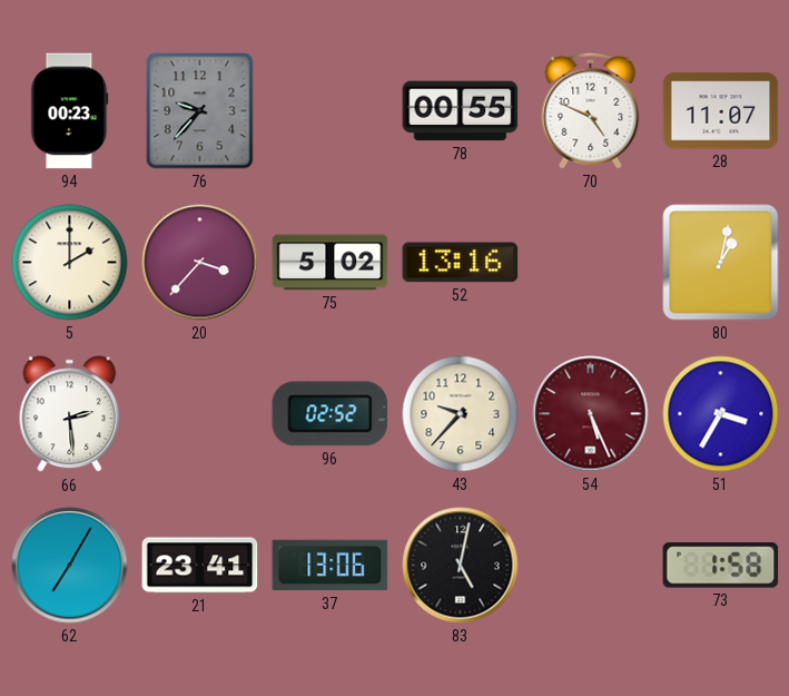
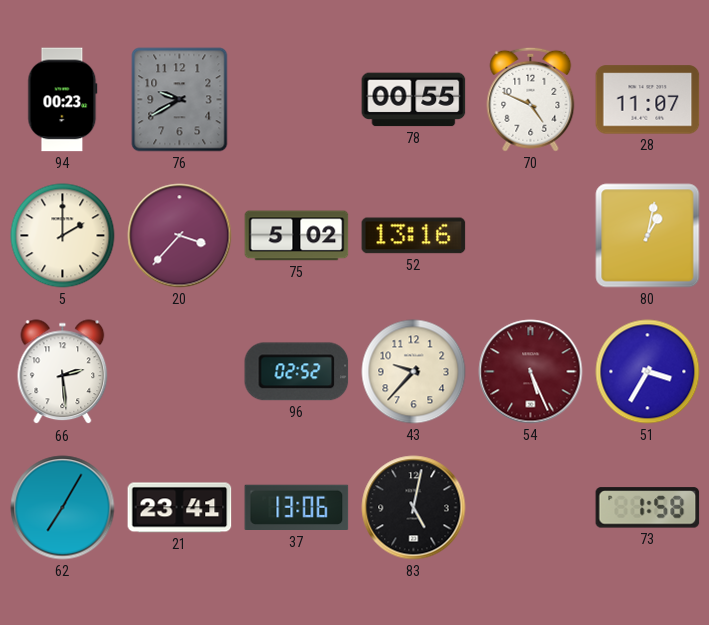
76: 9:37 -> 9:40
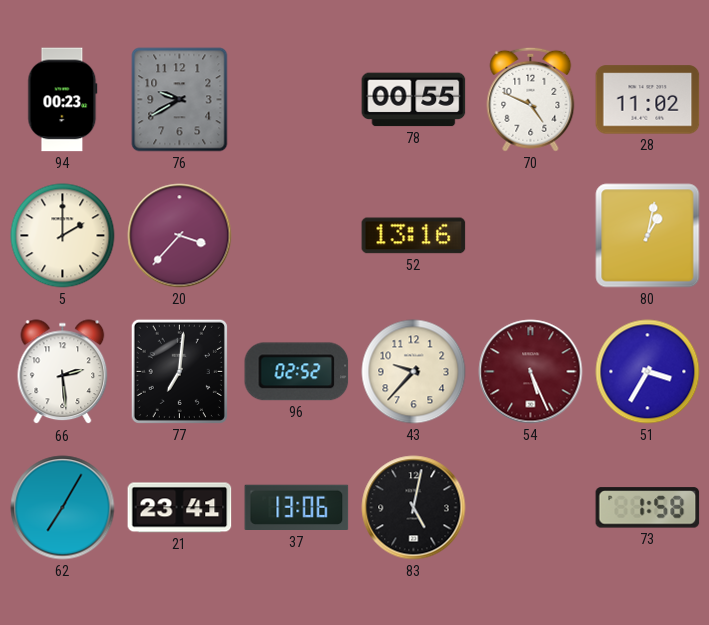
28: 11:07 -> 11:02
75: 5:02 -> none
77: none -> 7:01
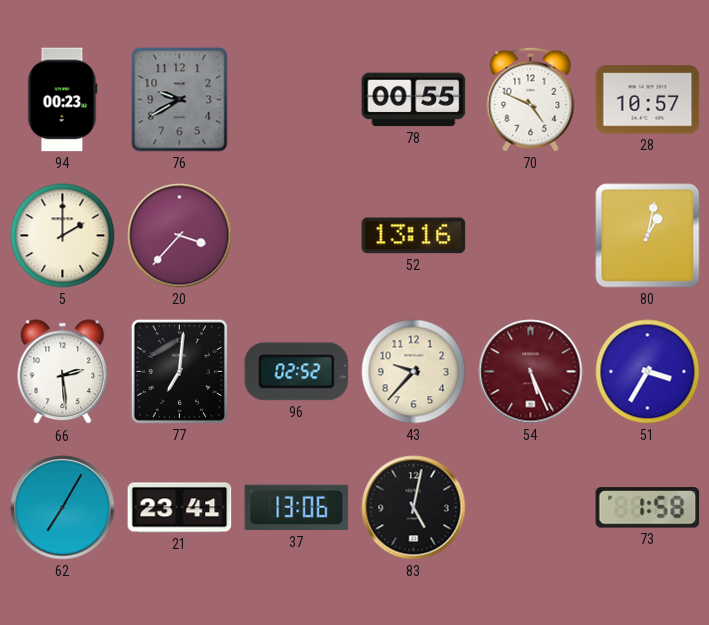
28: 11:02 -> 10:57
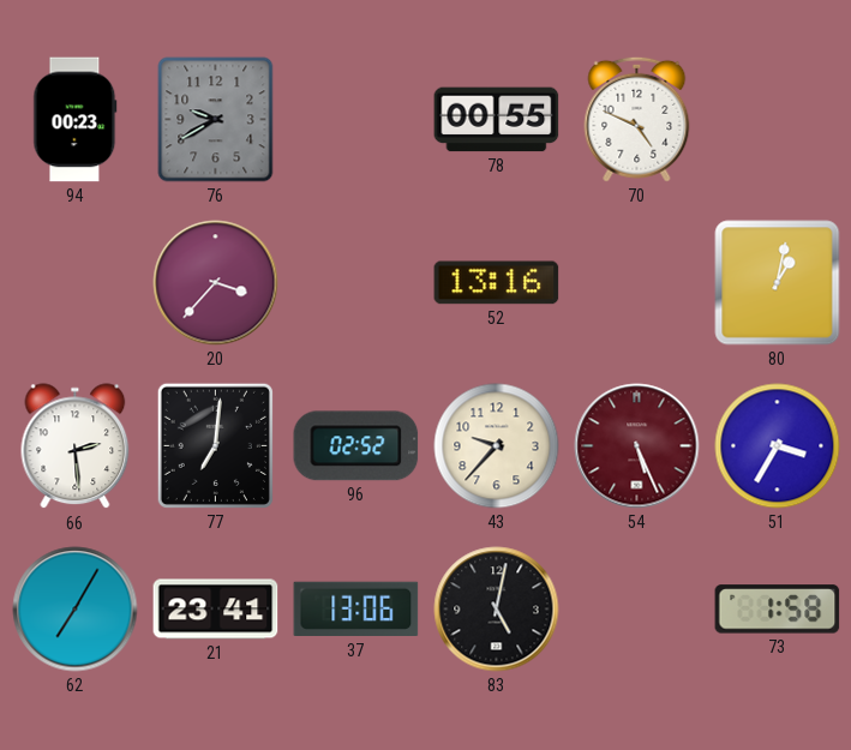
28: 10:57 -> none
5: 2:00 -> none
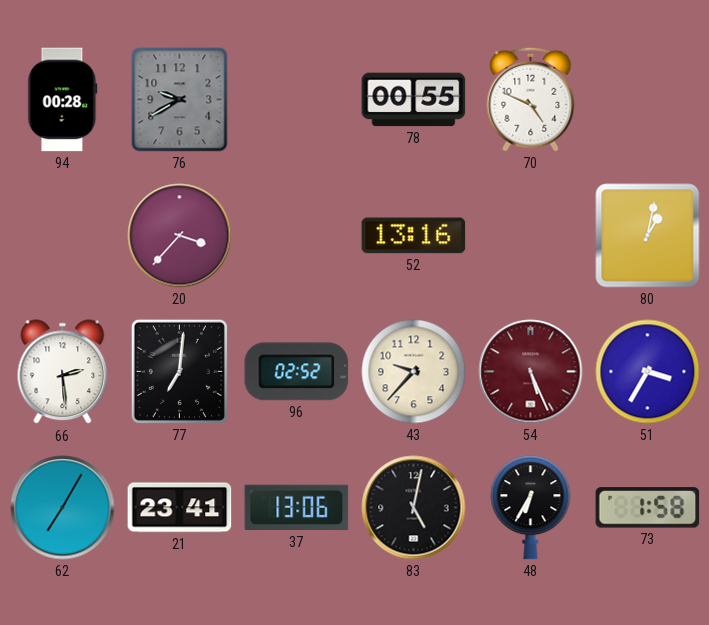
94: 00:23 -> 00:28
48: none -> 6:35
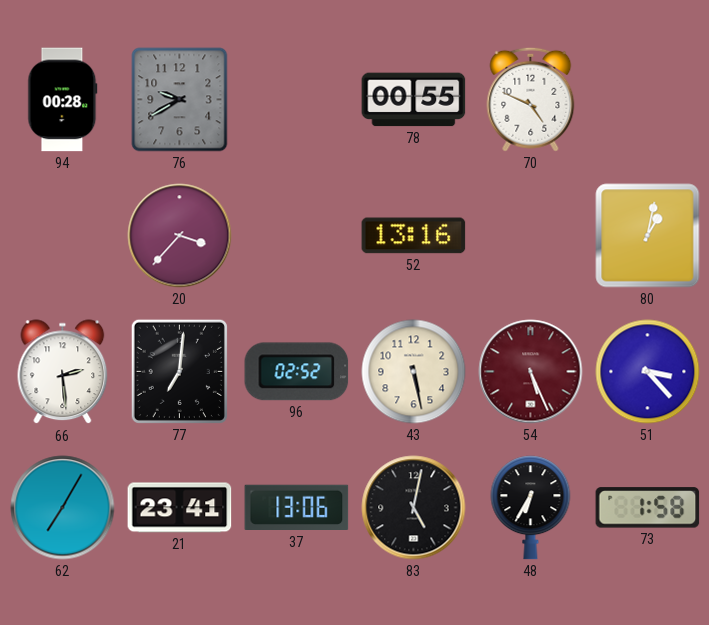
43: 9:37 -> 5:28
51: 3:35 -> 3:23
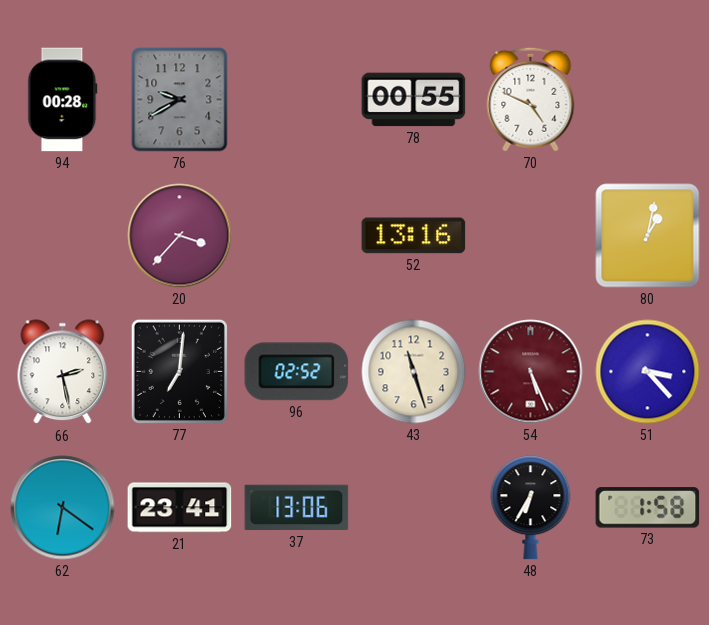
66: 2:29 -> 2:28
43: 5:28 -> 11:27
62: 7:05 -> 6:21
83: 5:02 -> none
